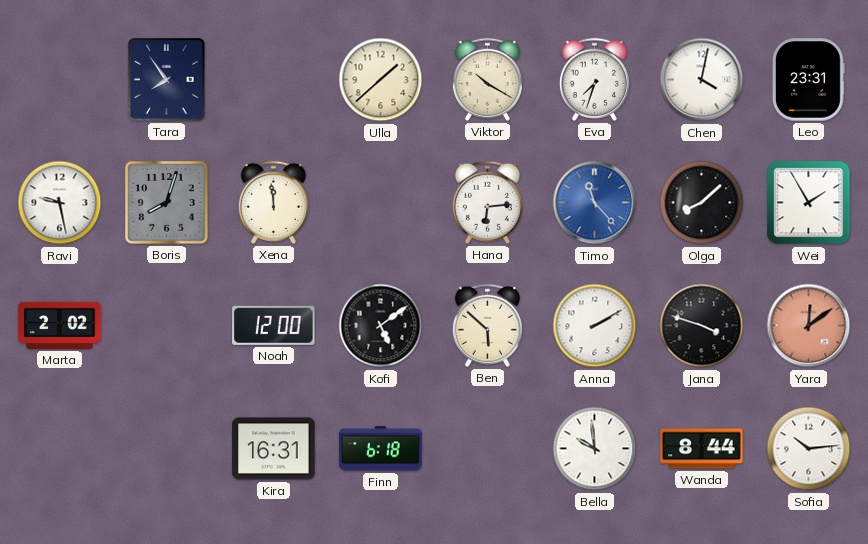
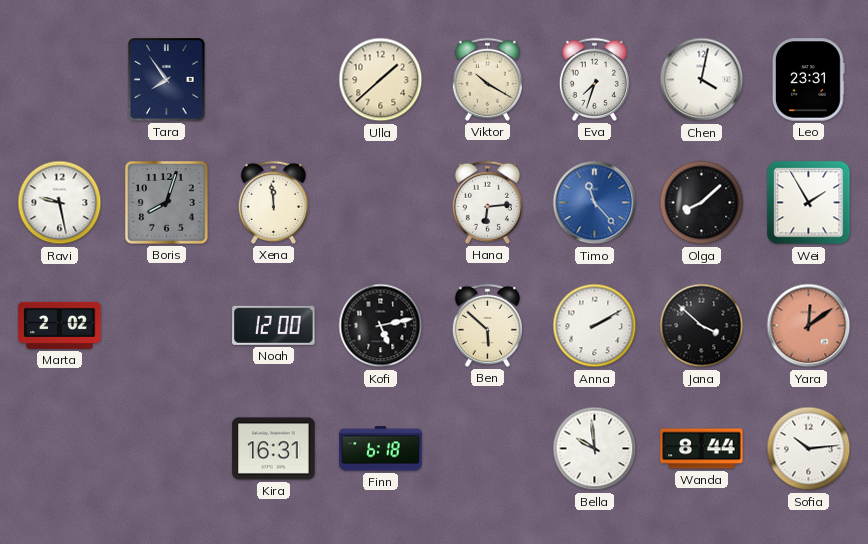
Kofi: 5:09 -> 5:13
Jana: 3:48 -> 3:52
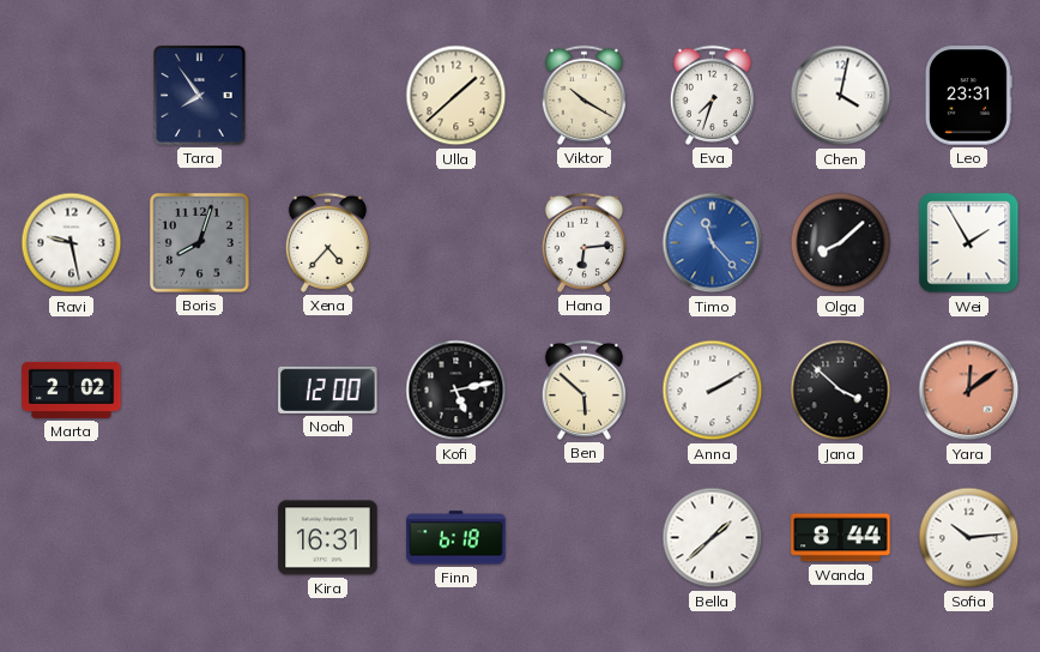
Xena: 11:59 -> 4:37
Bella: 9:59 -> 1:38
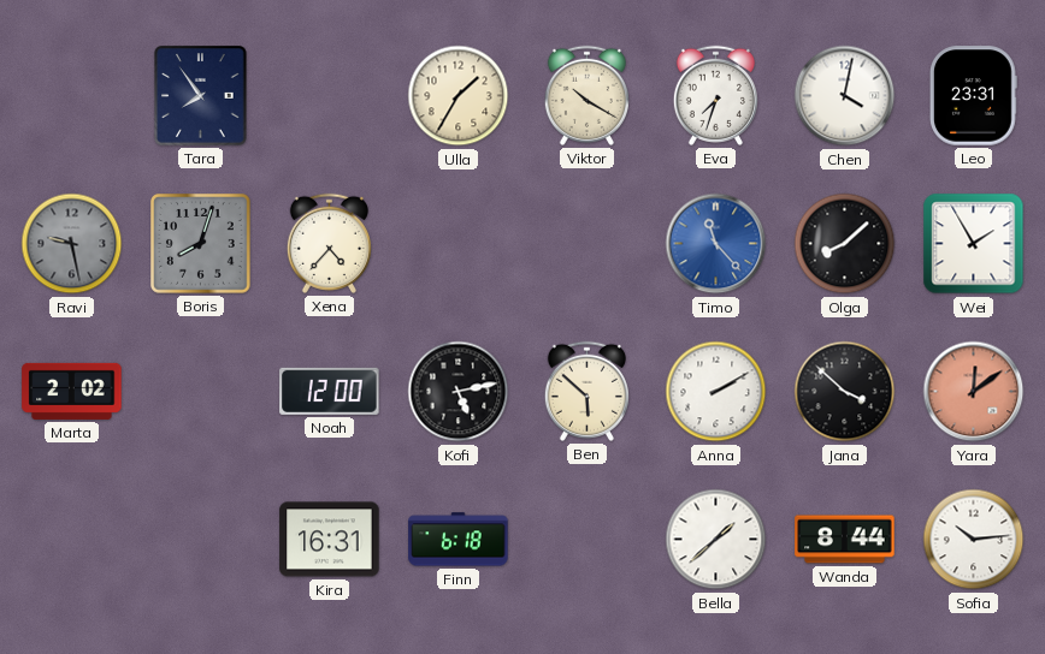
Ulla: 1:38 -> 1:35
Ravi dial: white -> grey
Hana: 6:14 -> none
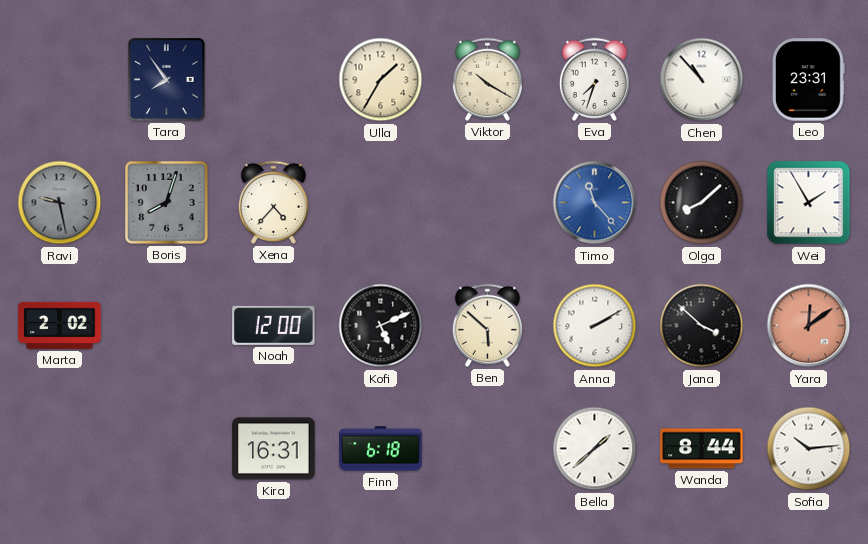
Chen: 4:02 -> 10:53
Kofi: 5:13 -> 5:11
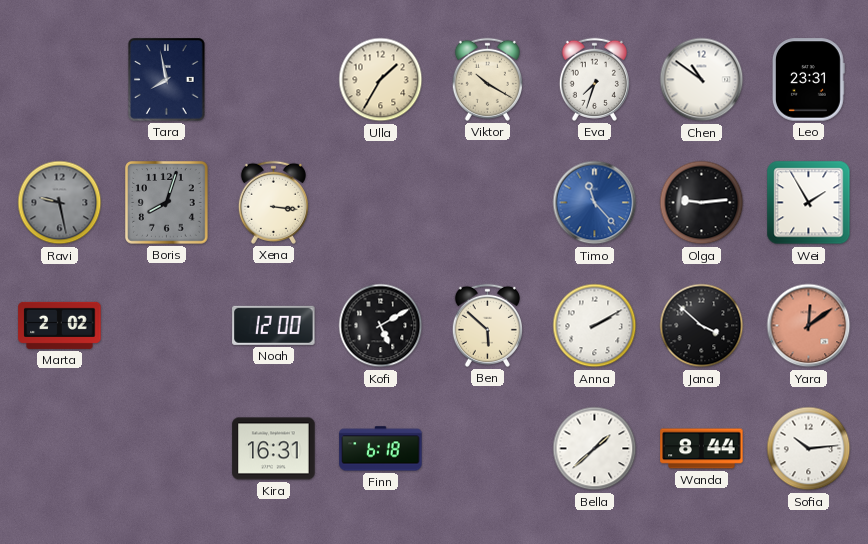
Tara: 7:54 -> 7:58
Chen: 10:53 -> 10:51
Xena: 4:37 -> 3:16
Olga: 8:08 -> 9:14
Kofi: 5:11 -> 5:10
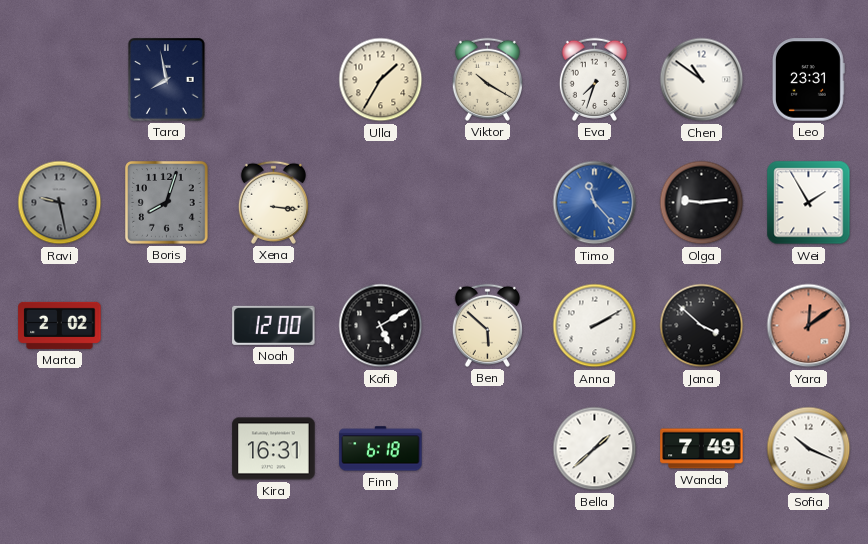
Wanda: 8:44 -> 7:49
Sofia: 10:14 -> 10:19
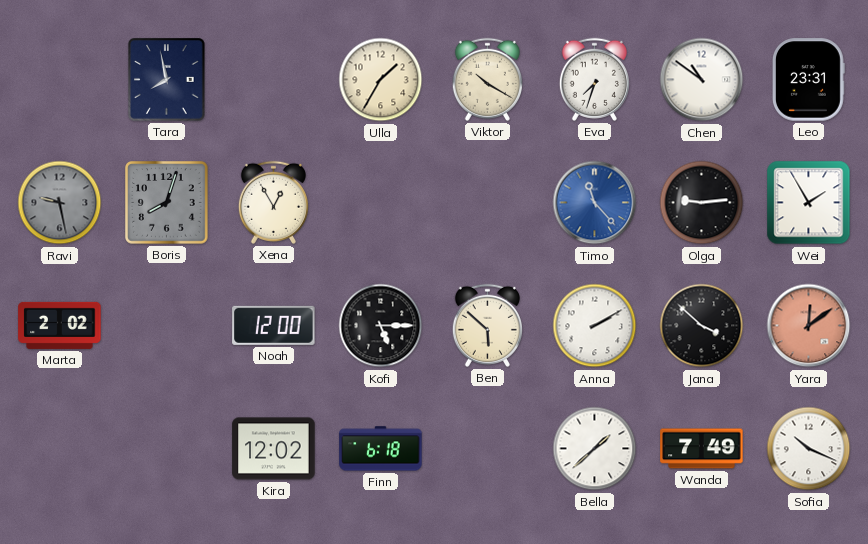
Xena: 3:16 -> 12:55
Kofi: 5:10 -> 5:15
Kira: 16:31 -> 12:02
